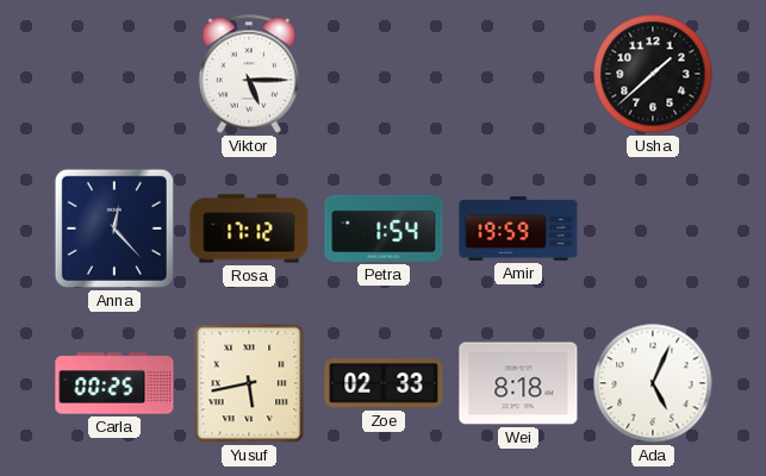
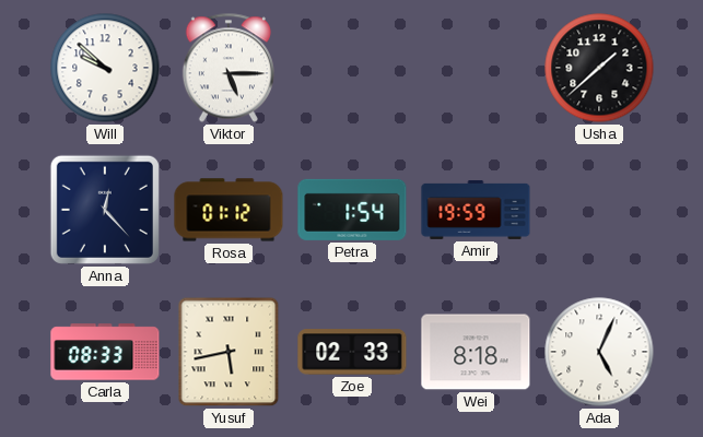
Will: none -> 9:52
Rosa: 17:12 -> 01:12
Carla: 00:25 -> 08:33
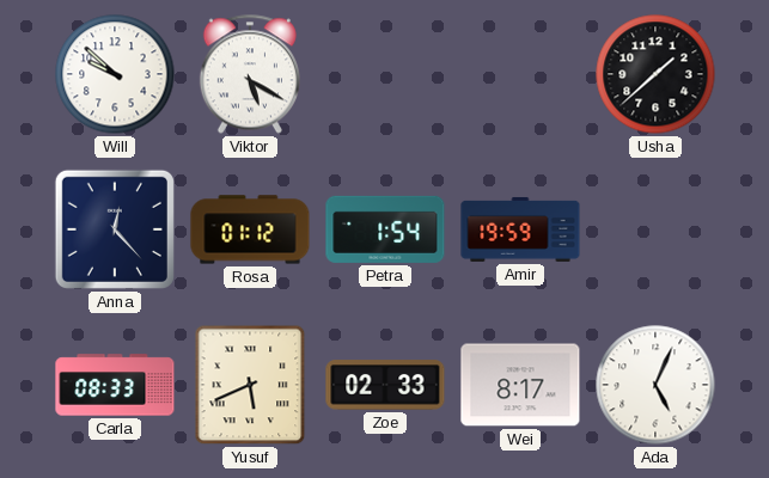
Viktor: 5:15 -> 5:20
Yusuf: 5:43 -> 5:41
Wei: 8:18 -> 8:17
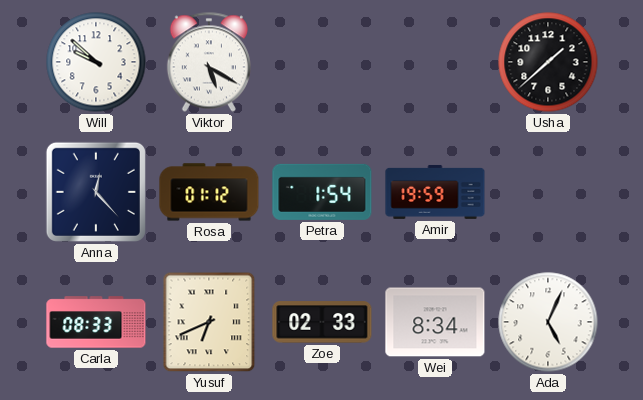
Yusuf: 5:41 -> 6:41
Wei: 8:17 -> 8:34
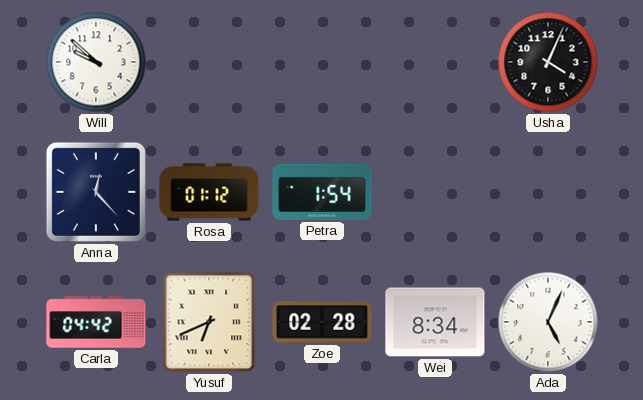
Viktor: 5:20 -> none
Usha: 1:38 -> 4:04
Amir: 19:59 -> none
Carla: 08:33 -> 04:42
Zoe: 02:33 -> 02:28
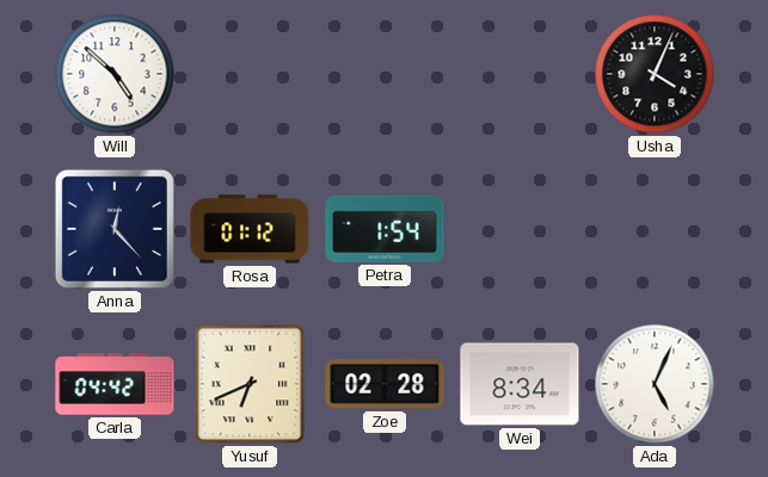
Will: 9:52 -> 4:52
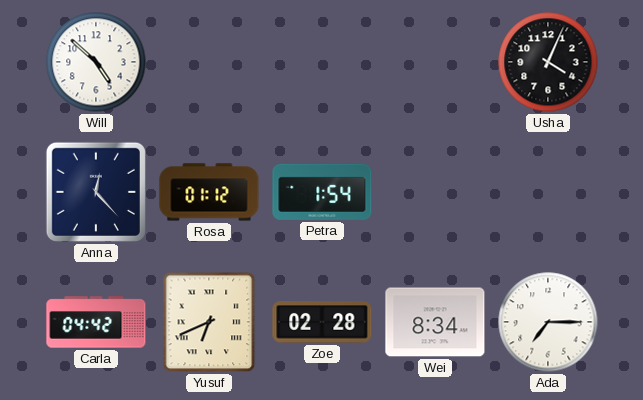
Ada: 5:04 -> 7:15
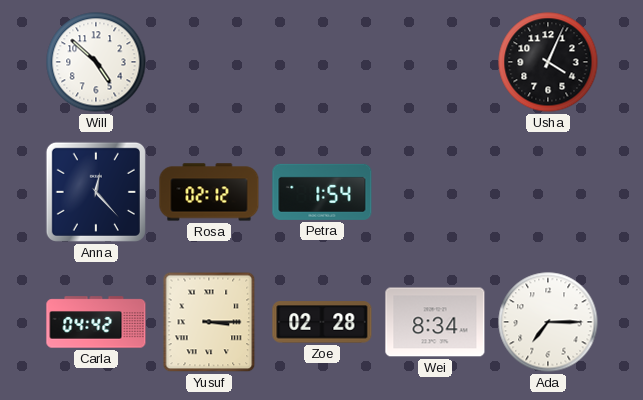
Rosa: 01:12 -> 02:12
Yusuf: 6:41 -> 3:15
